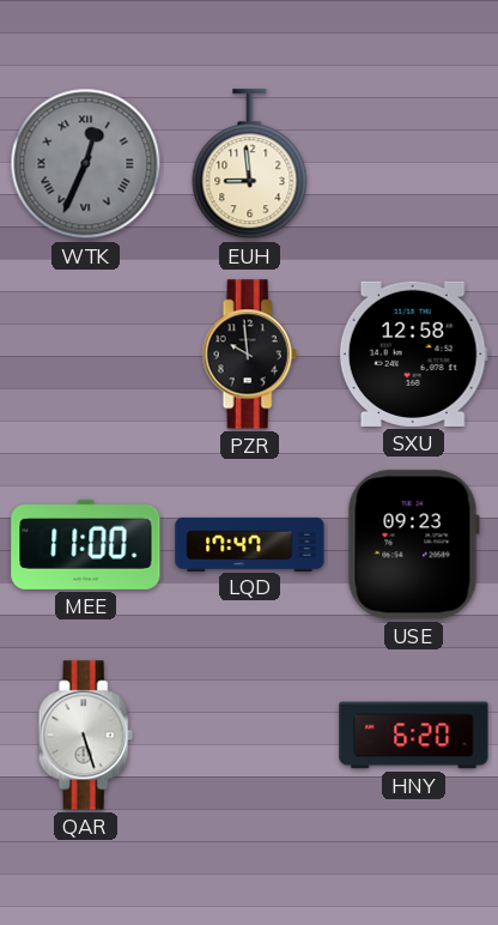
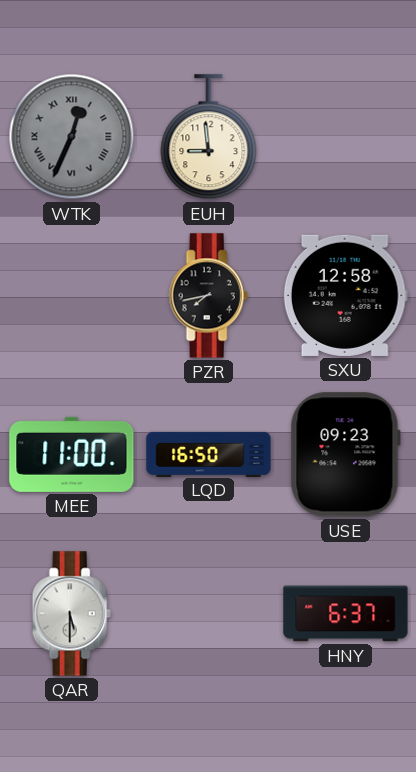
PZR: 9:59 -> 7:43
LQD: 17:47 -> 16:50
QAR: 5:27 -> 5:30
HNY: 6:20 -> 6:37
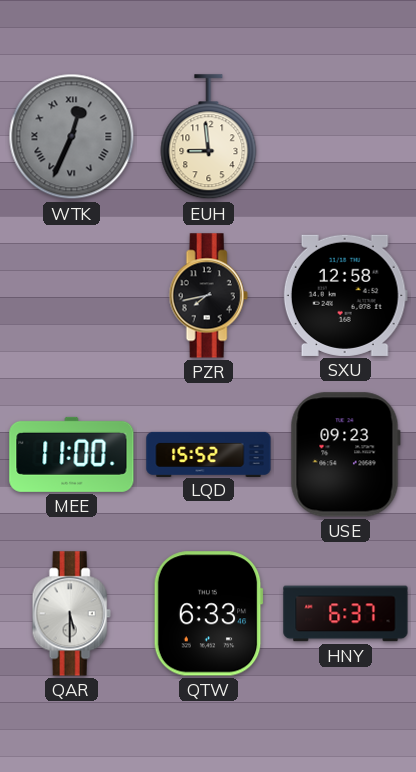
LQD: 16:50 -> 15:52
QTW: none -> 6:33
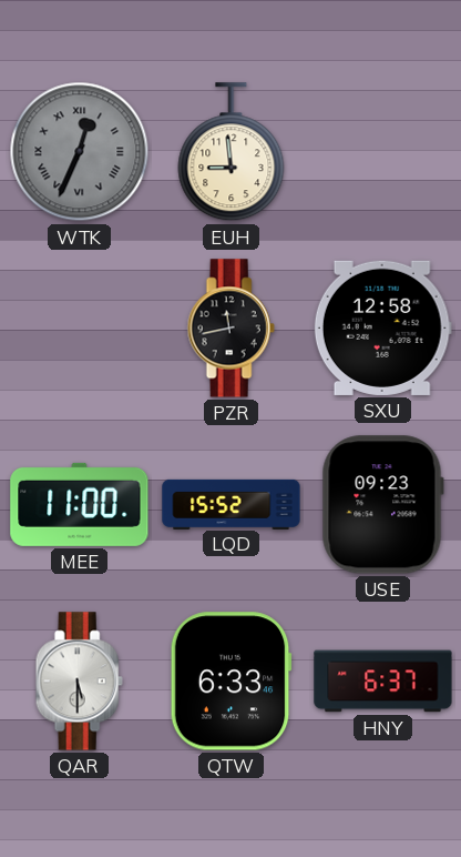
PZR: 7:43 -> 11:43
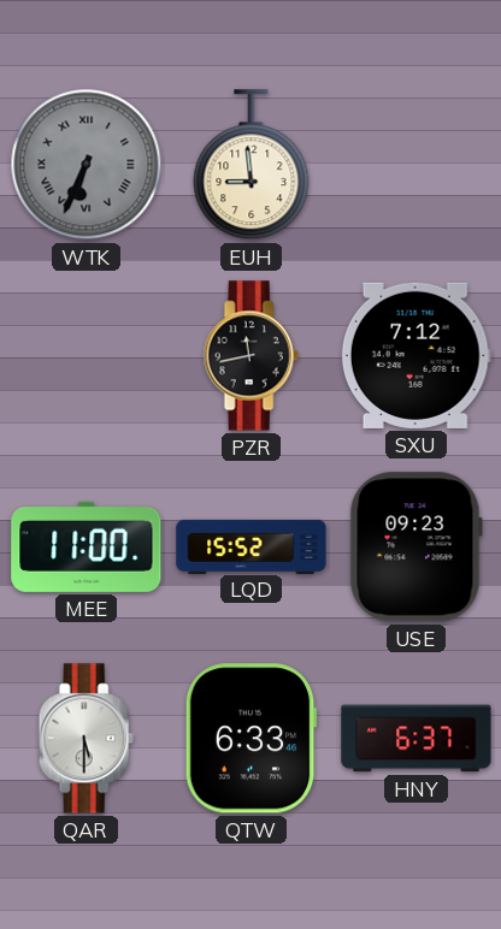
WTK: 12:34 -> 6:34
SXU: 12:58 -> 7:12
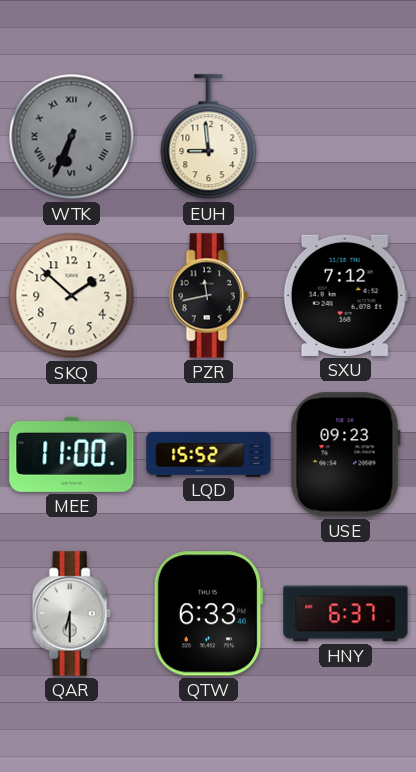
SKQ: none -> 1:52
QAR: 5:30 -> 6:30
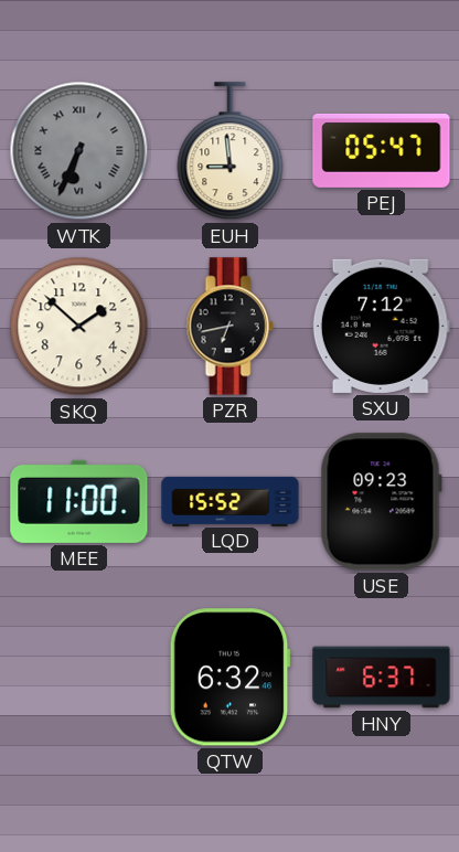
PEJ: none -> 05:47
PZR: 11:43 -> 6:43
QAR: 6:30 -> none
QTW: 6:33 -> 6:32
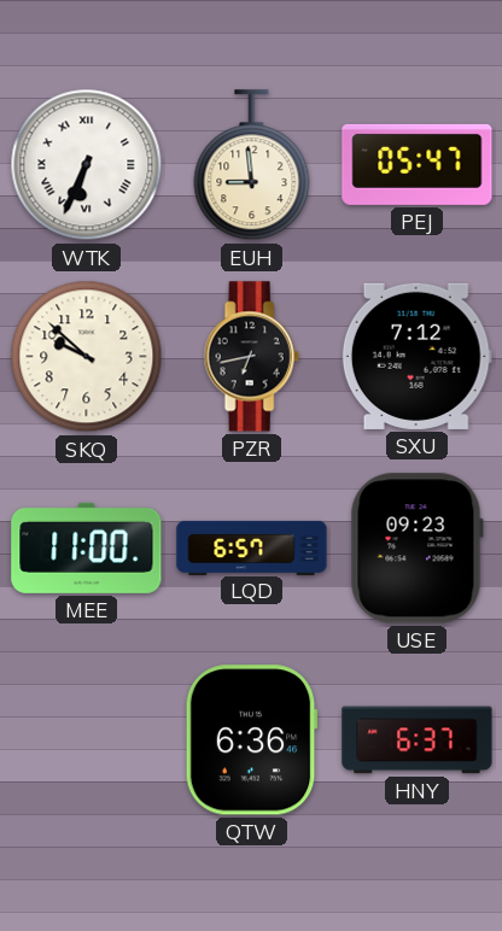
WTK dial: grey -> white
SKQ: 1:52 -> 9:52
LQD: 15:52 -> 6:57
QTW: 6:32 -> 6:36
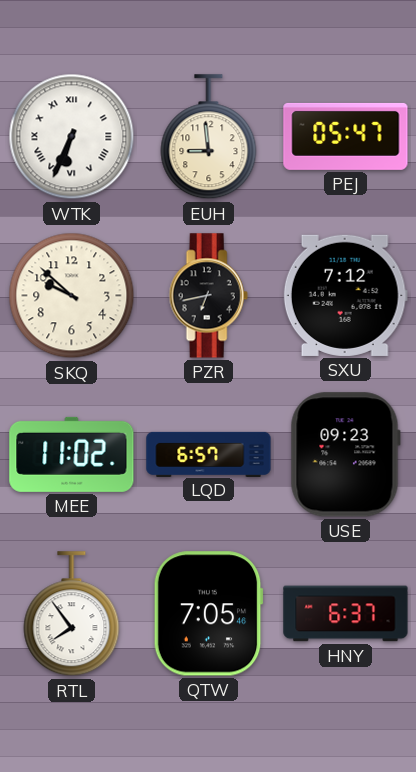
MEE: 11:00 -> 11:02
RTL: none -> 7:54
QTW: 6:36 -> 7:05
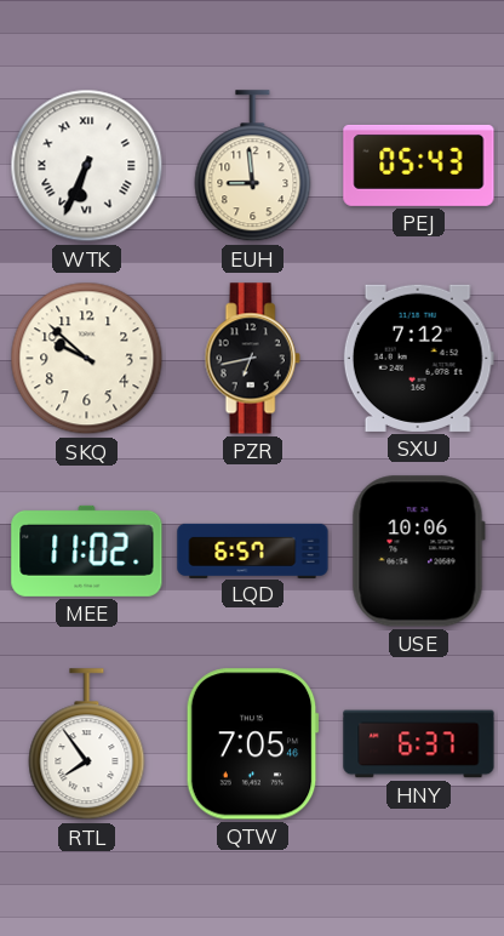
PEJ: 05:47 -> 05:43
USE: 09:23 -> 10:06
